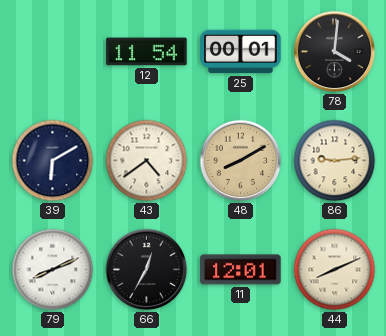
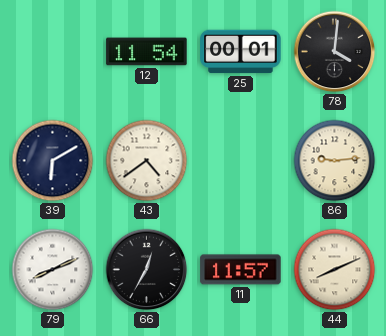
48: 8:10 -> none
11: 12:01 -> 11:57
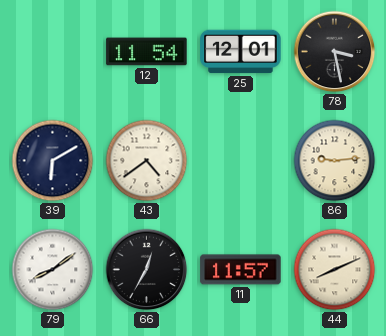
25: 00:01 -> 12:01
78: 4:01 -> 3:28
79: 8:11 -> 8:09
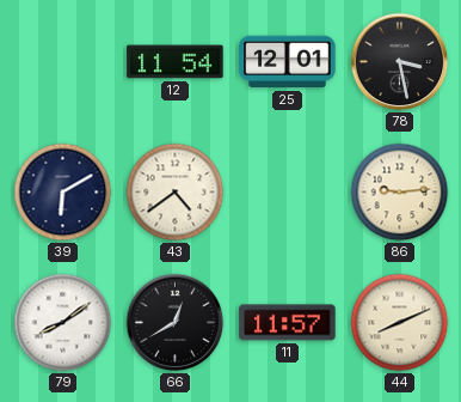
66: 12:35 -> 12:40
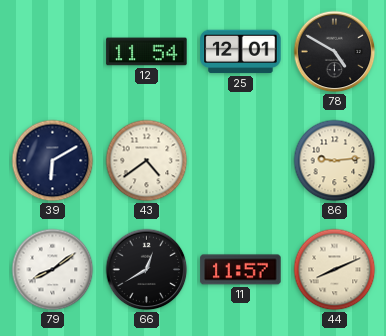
78: 3:28 -> 4:50
